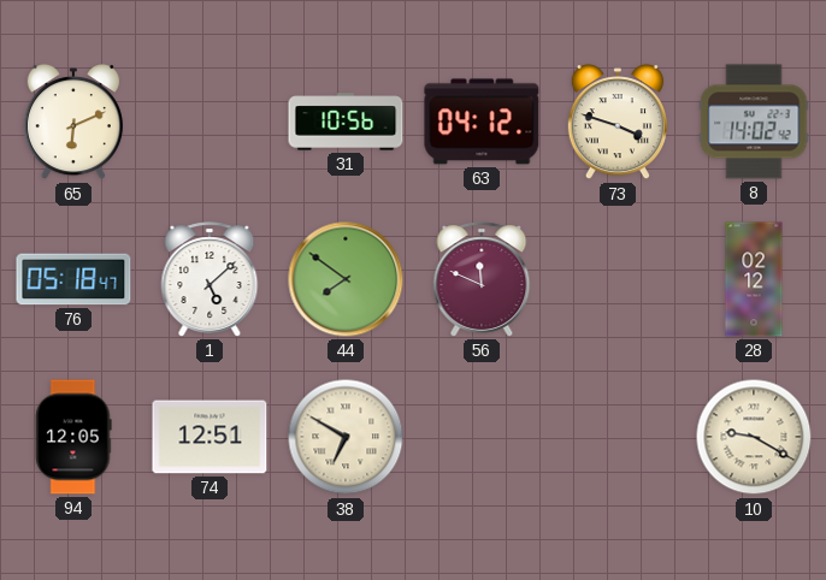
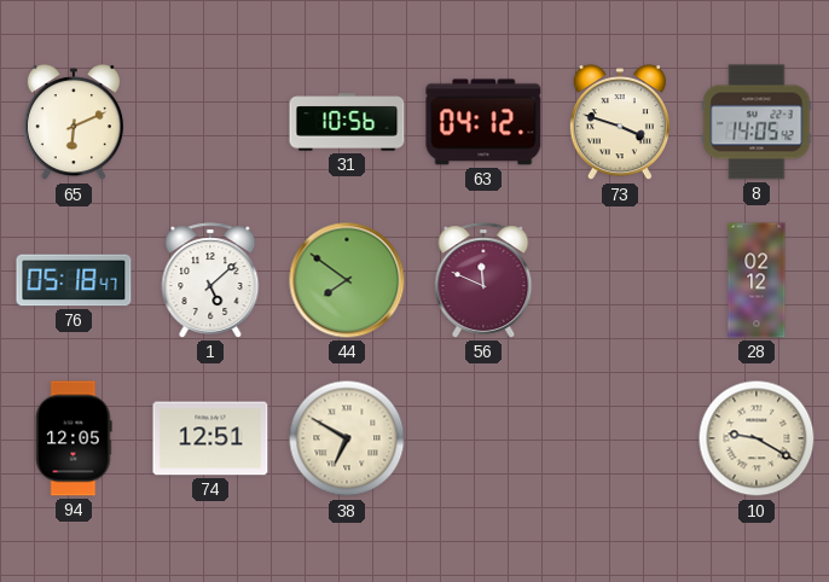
8: 14:02 -> 14:05
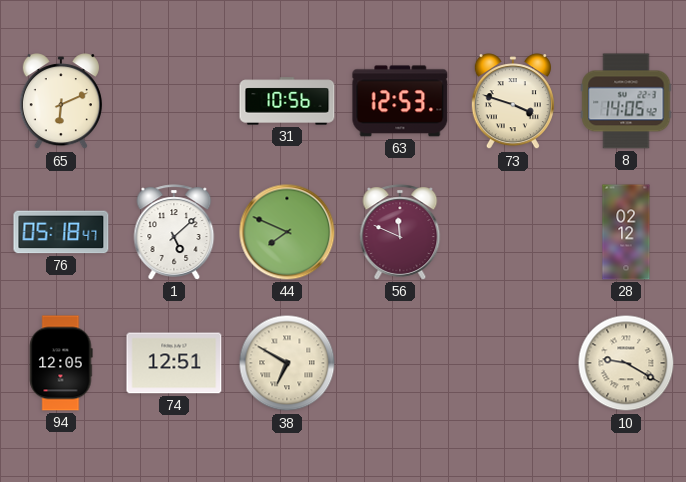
63: 04:12 -> 12:53
44: 7:51 -> 7:49
